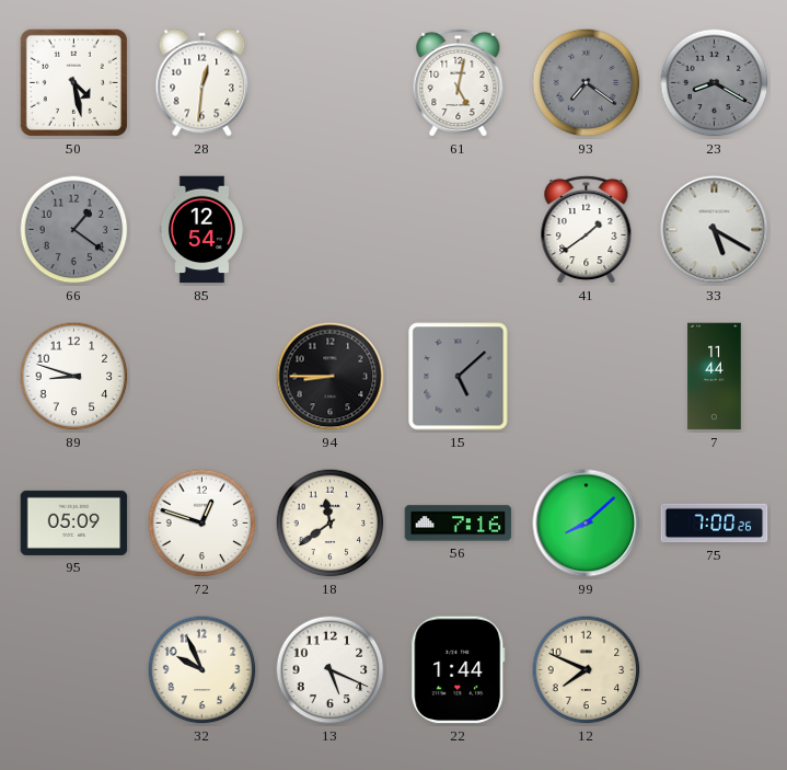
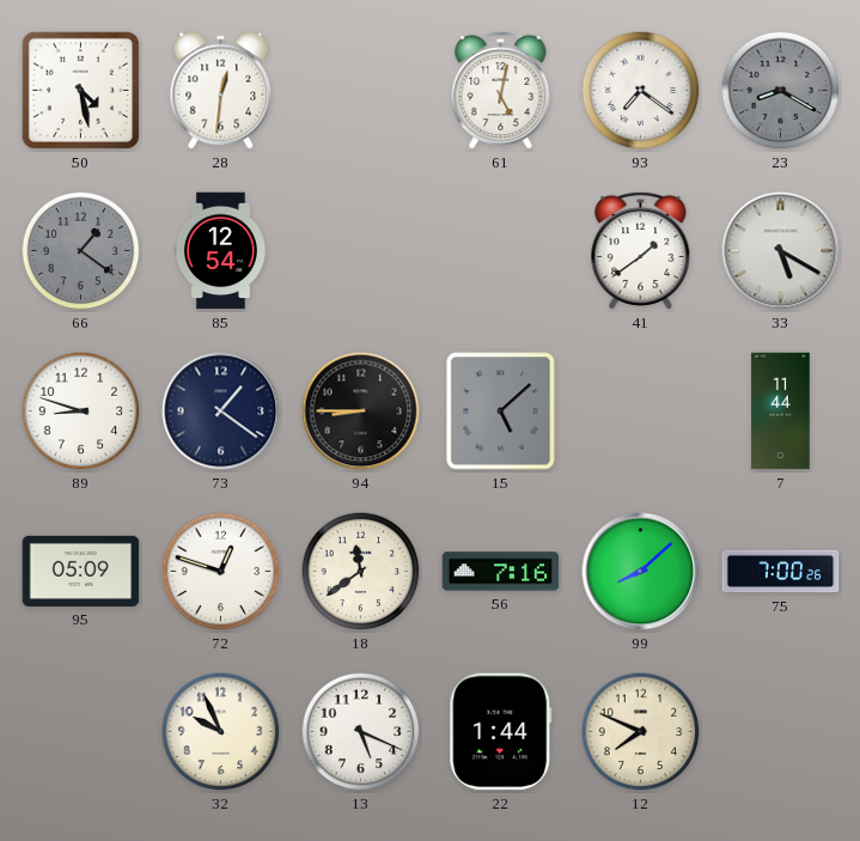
93 dial: grey -> white
73: none -> 1:21
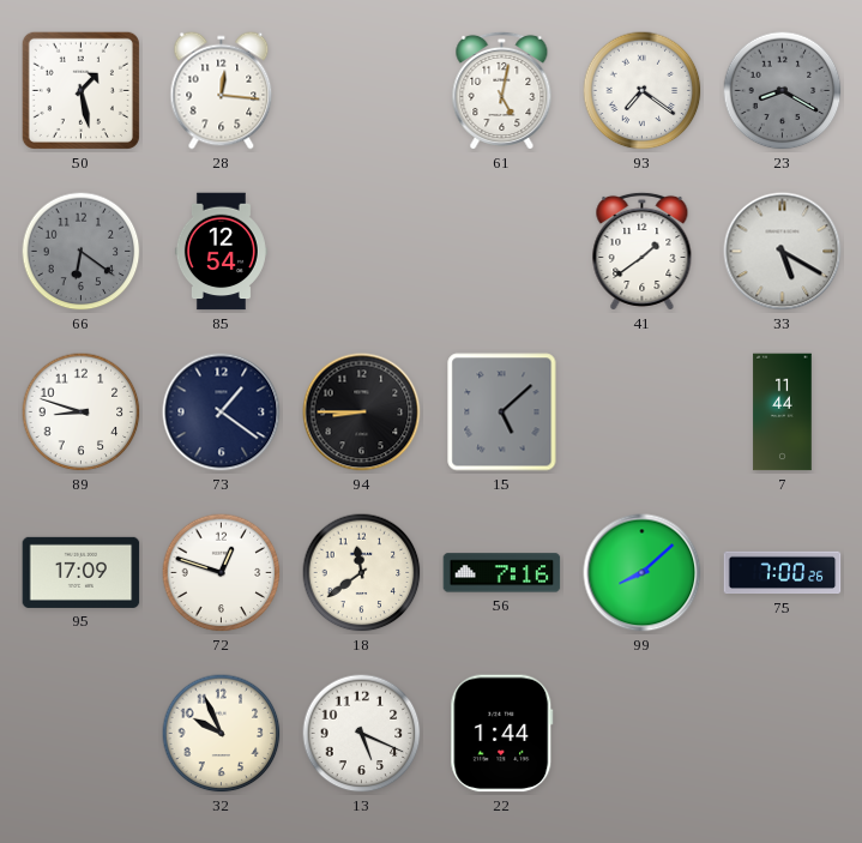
50: 4:28 -> 1:28
28: 12:31 -> 12:16
66: 1:21 -> 6:21
95: 05:09 -> 17:09
12: 7:49 -> none
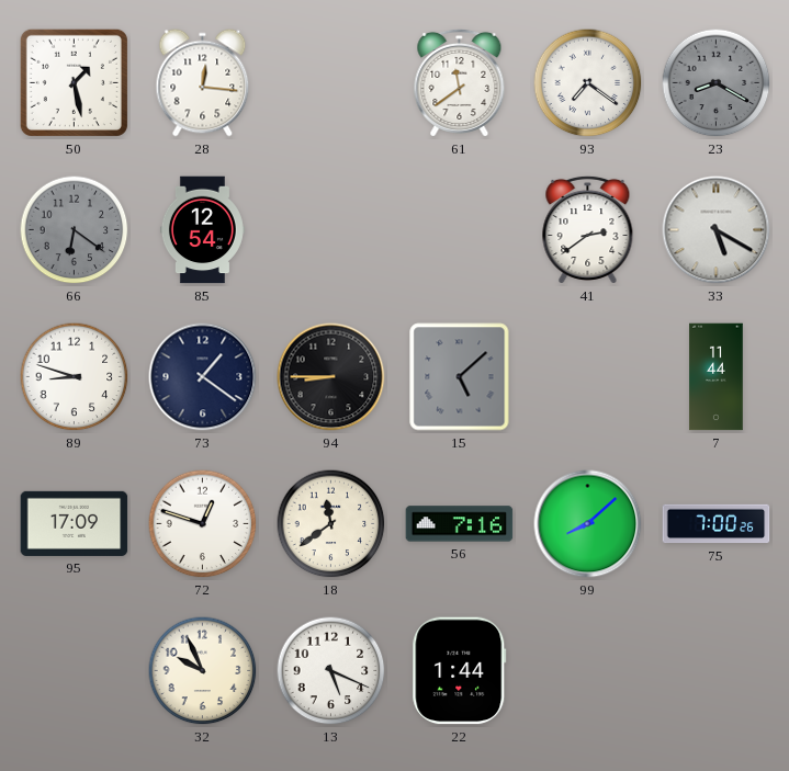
61: 5:02 -> 11:39
41: 1:39 -> 2:39
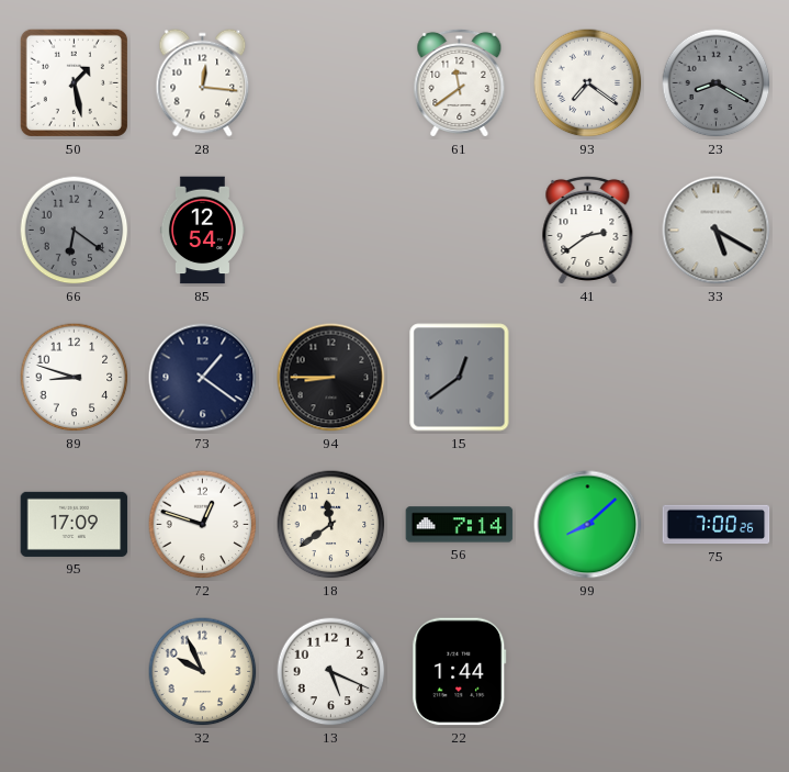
15: 5:08 -> 12:39
7: 11:44 -> none
56: 7:16 -> 7:14
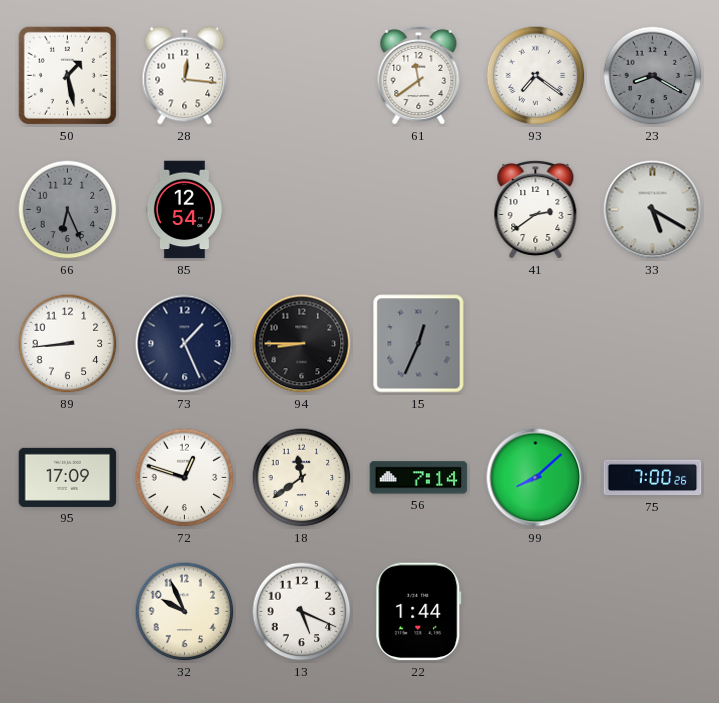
66: 6:21 -> 6:26
89: 8:48 -> 8:44
73: 1:21 -> 1:26
15: 12:39 -> 12:34
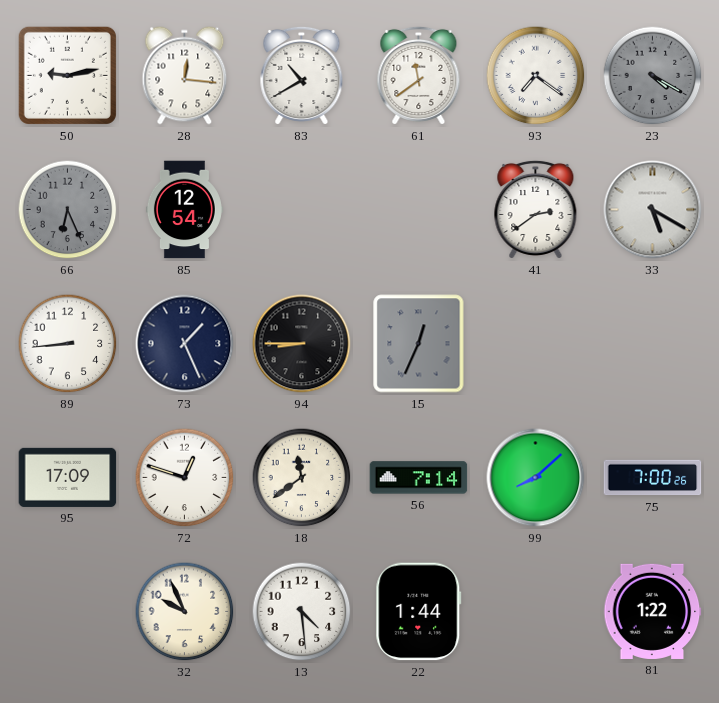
50: 1:28 -> 9:13
83: none -> 10:40
23: 8:20 -> 4:20
13: 5:19 -> 4:29
81: none -> 1:22
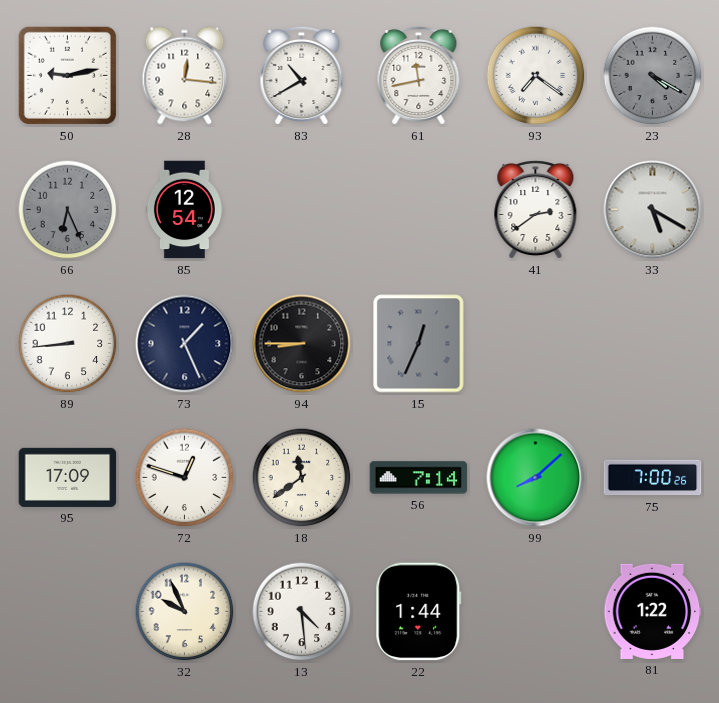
61: 11:39 -> 11:43
